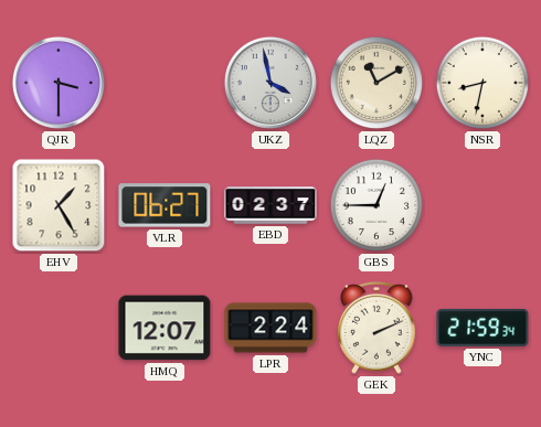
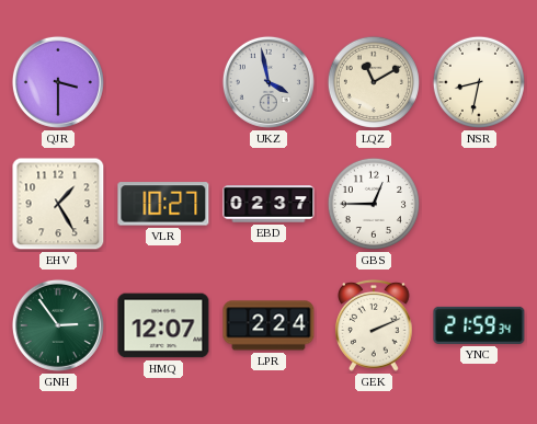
VLR: 06:27 -> 10:27
GNH: none -> 2:54
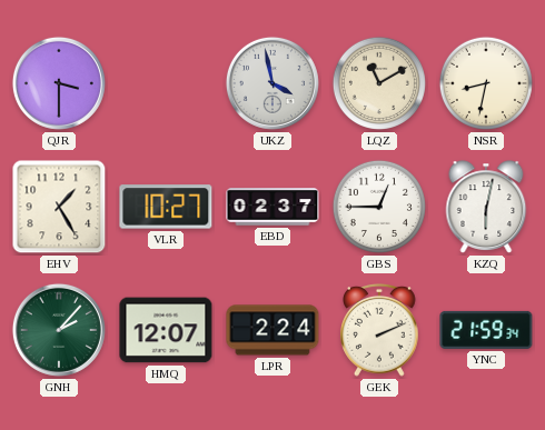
KZQ: none -> 6:02
GNH: 2:54 -> 2:07
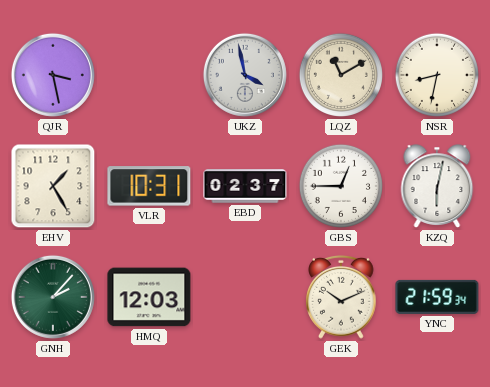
QJR: 3:30 -> 3:28
VLR: 10:27 -> 10:31
HMQ: 12:07 -> 12:03
LPR: 2:24 -> none
GEK: 2:11 -> 10:11
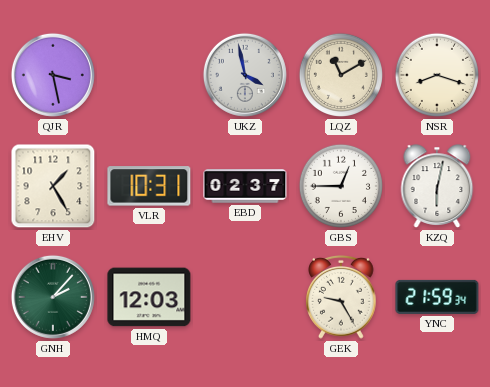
NSR: 8:32 -> 8:18
GEK: 10:11 -> 9:25
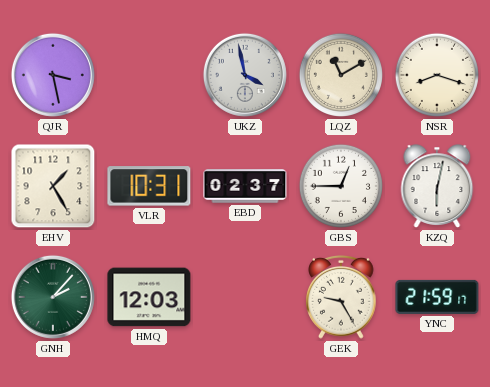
YNC: 21:59:34 -> 21:59:17
